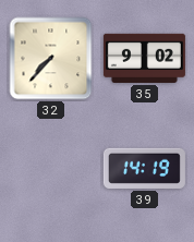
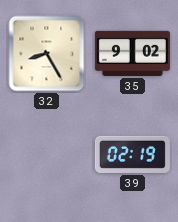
32: 7:37 -> 8:25
39: 14:19 -> 02:19
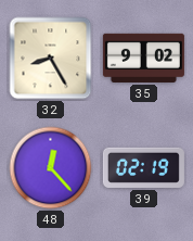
48: none -> 12:23
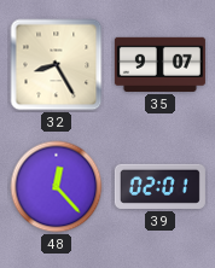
35: 9:02 -> 9:07
39: 02:19 -> 02:01
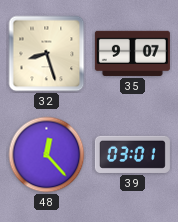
32: 8:25 -> 8:27
39: 02:01 -> 03:01
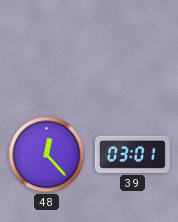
32: 8:27 -> none
35: 9:07 -> none
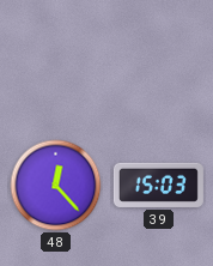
39: 03:01 -> 15:03
